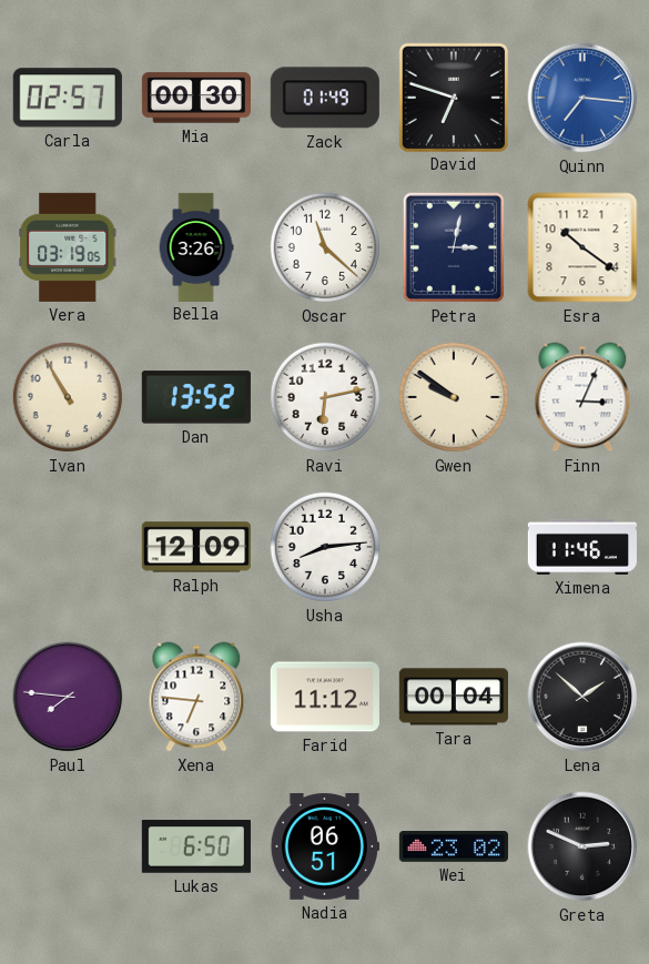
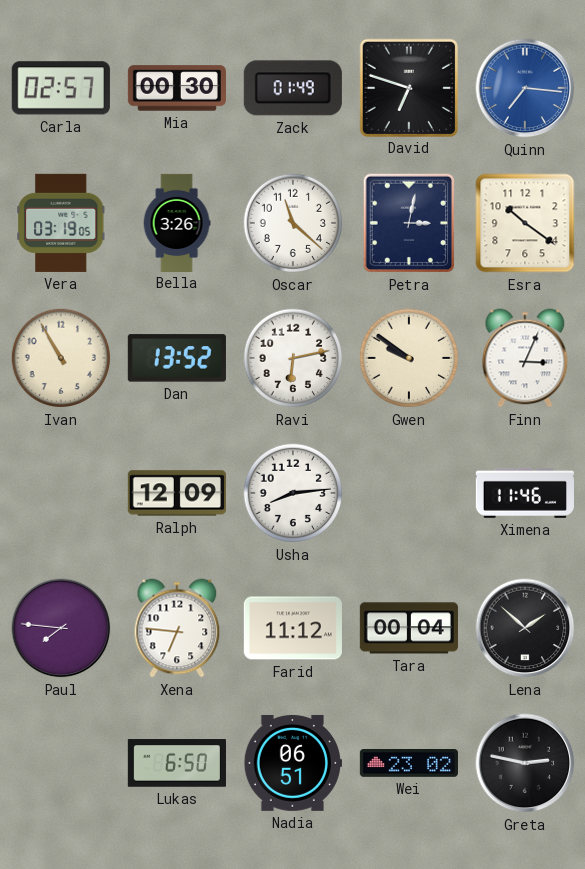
Greta: 2:49 -> 2:47
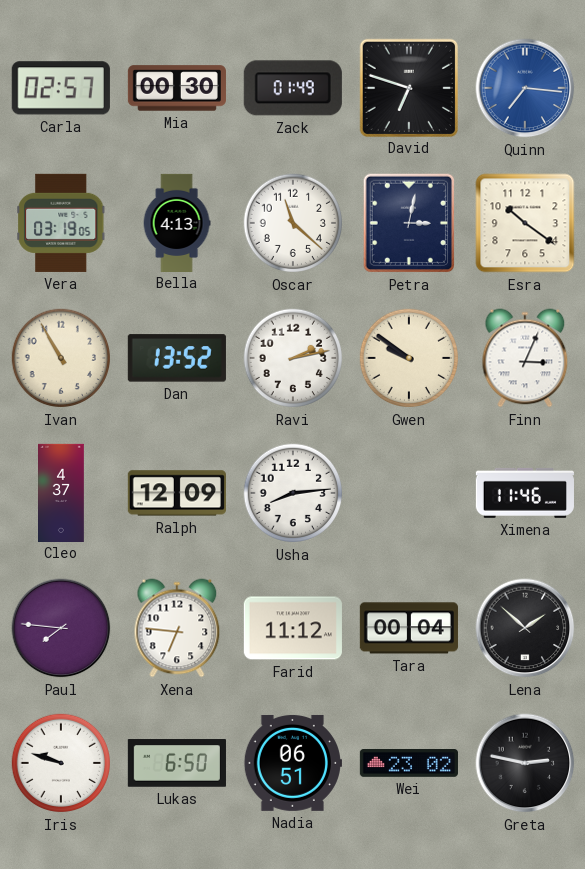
Bella: 3:26 -> 4:13
Ravi: 6:13 -> 2:13
Cleo: none -> 4:37
Iris: none -> 9:48
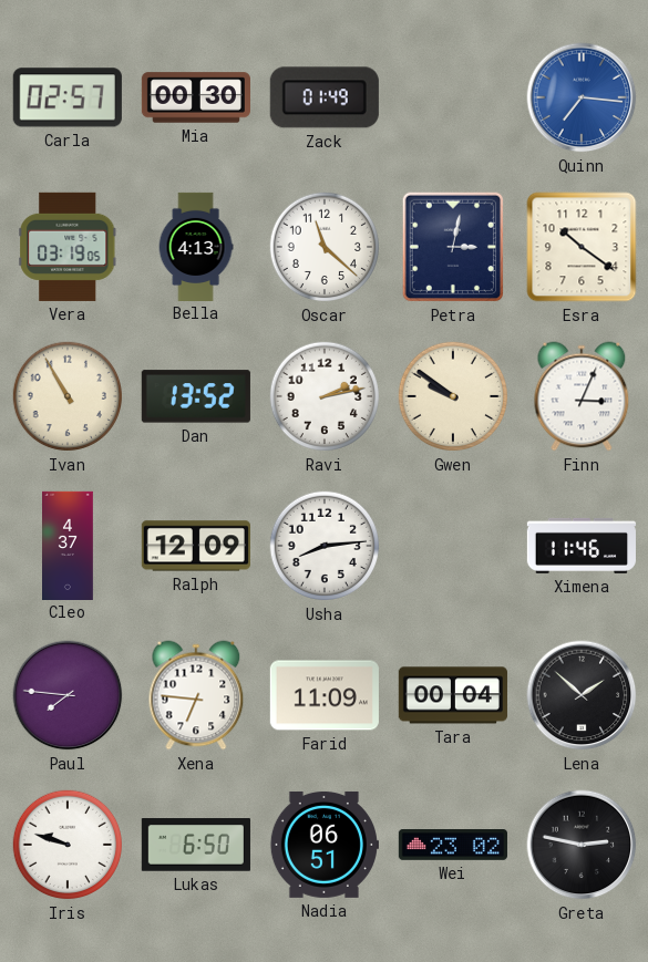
David: 6:48 -> none
Farid: 11:12 -> 11:09
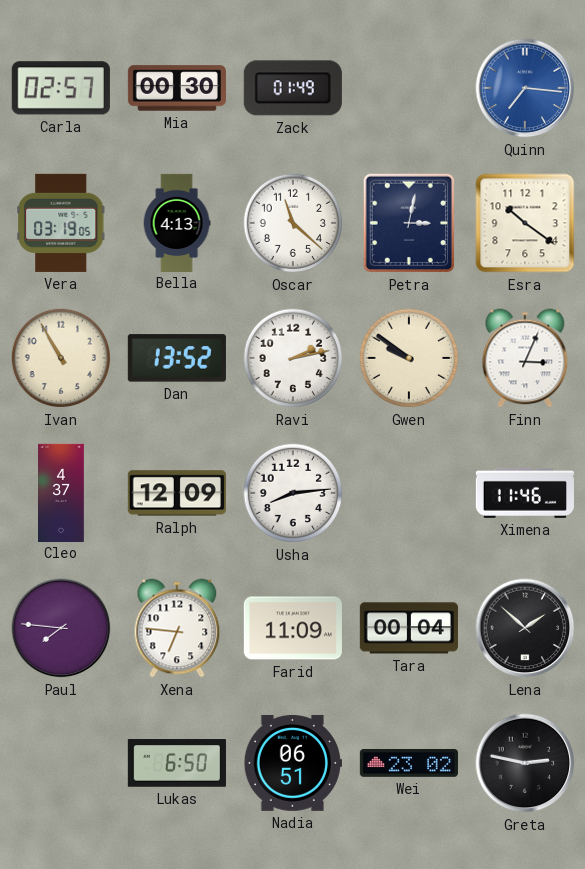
Iris: 9:48 -> none
